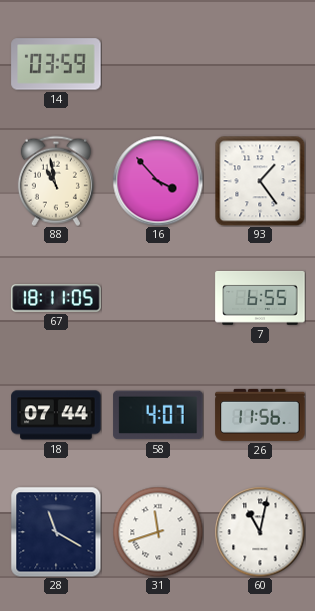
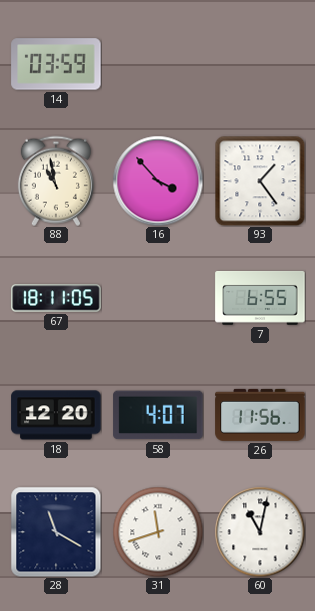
18: 07:44 -> 12:20
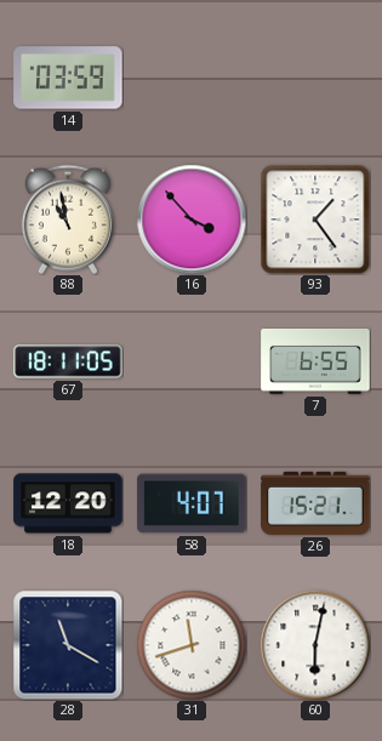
26: 11:56 -> 15:21
60: 11:02 -> 6:02
